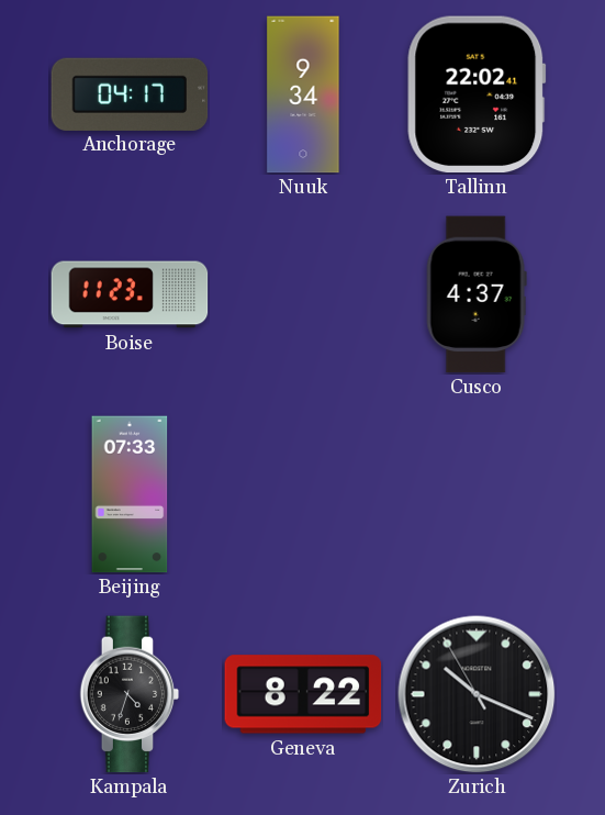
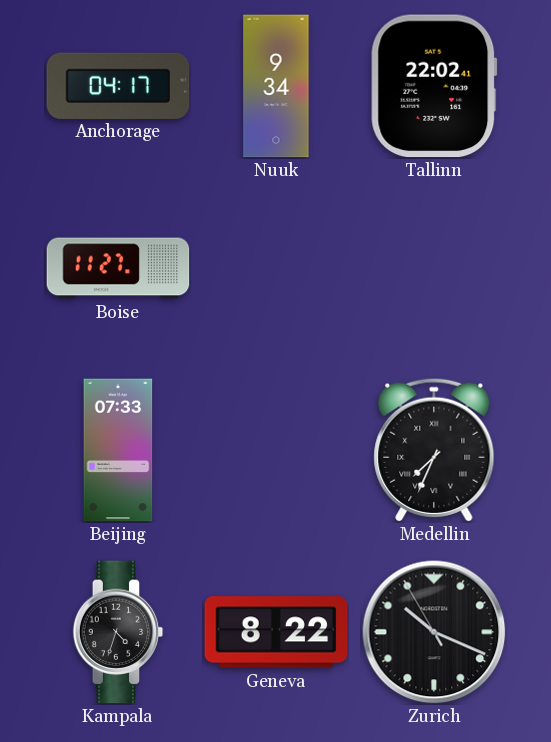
Boise: 11:23 -> 11:27
Cusco: 4:37 -> none
Medellin: none -> 7:34
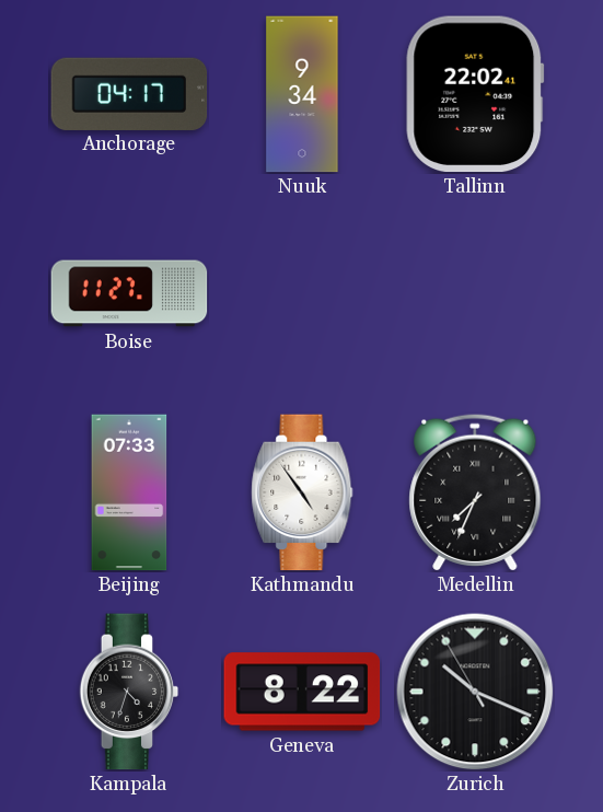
Kathmandu: none -> 4:54
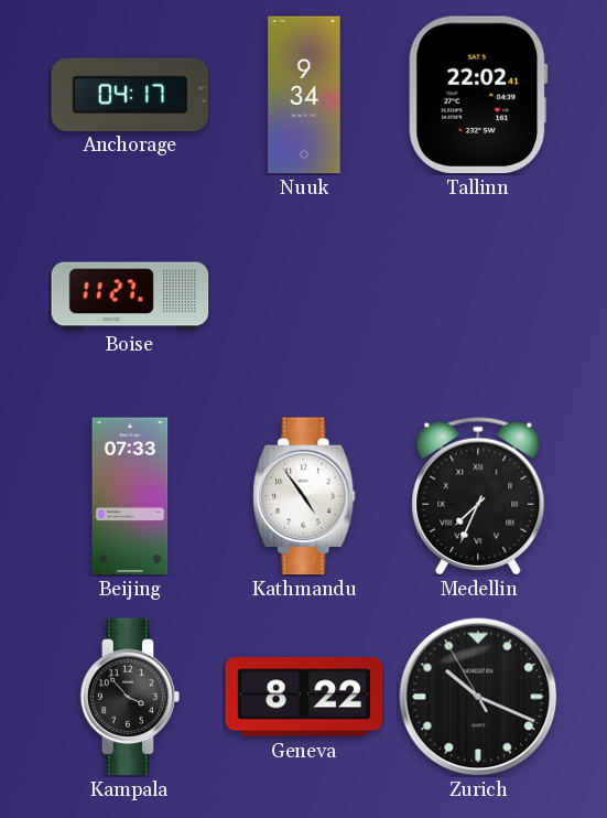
Kampala: 4:33 -> 3:53
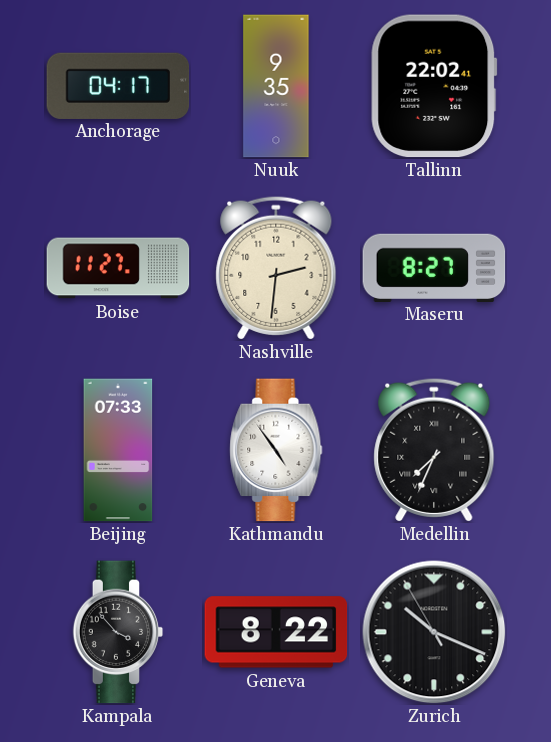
Nuuk: 9:34 -> 9:35
Nashville: none -> 2:31
Maseru: none -> 8:27
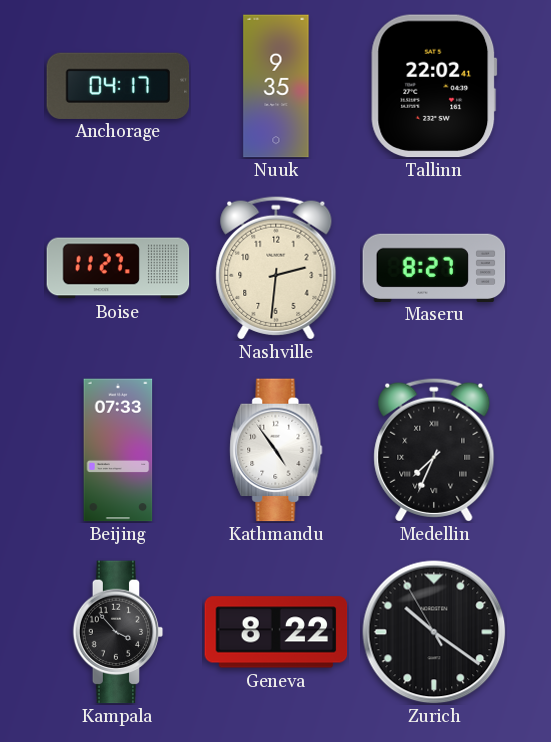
Zurich: 10:18 -> 10:20
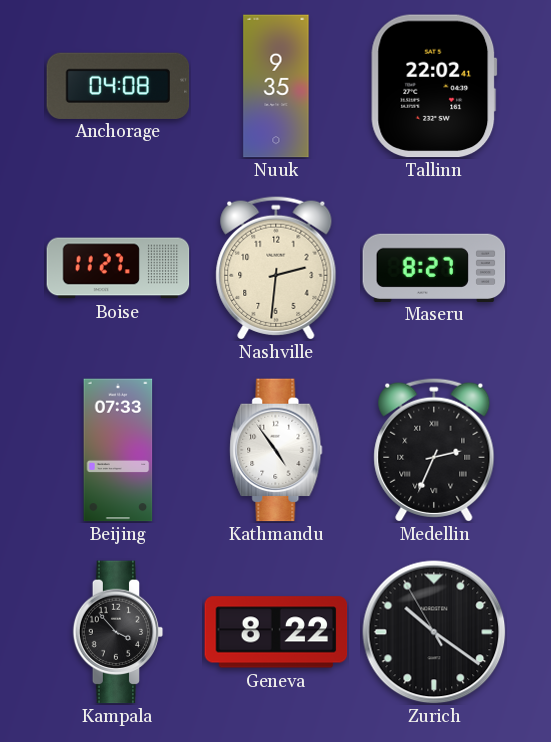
Anchorage: 04:17 -> 04:08
Medellin: 7:34 -> 2:34
